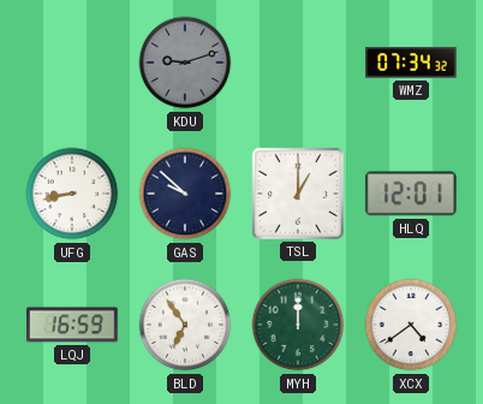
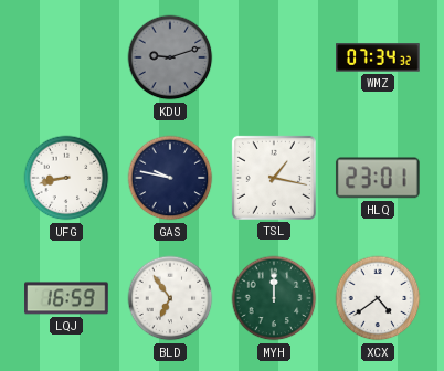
GAS: 9:52 -> 9:47
TSL: 1:00 -> 1:17
HLQ: 12:01 -> 23:01
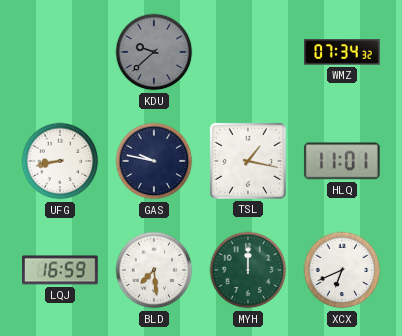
KDU: 9:12 -> 9:38
HLQ: 23:01 -> 11:01
BLD: 6:54 -> 7:29
XCX: 4:39 -> 6:41
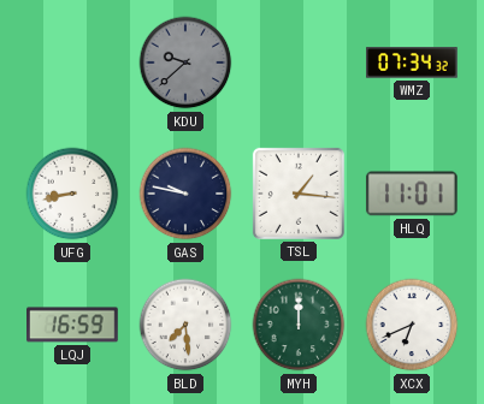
TSL: 1:17 -> 1:16
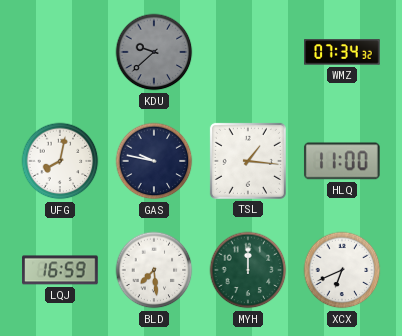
UFG: 8:43 -> 8:02
HLQ: 11:01 -> 11:00
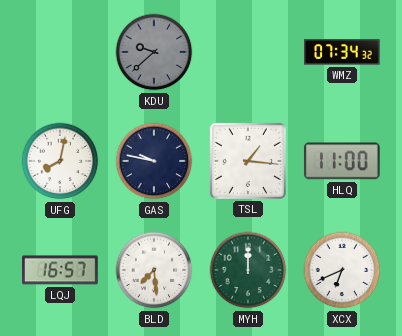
LQJ: 16:59 -> 16:57
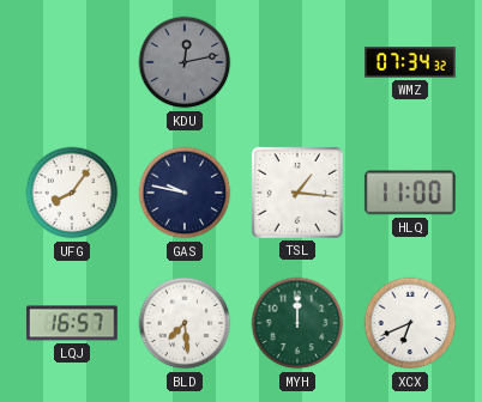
KDU: 9:38 -> 12:13
UFG: 8:02 -> 8:06
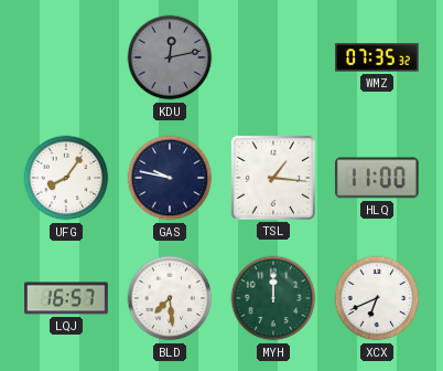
WMZ: 07:34 -> 07:35
